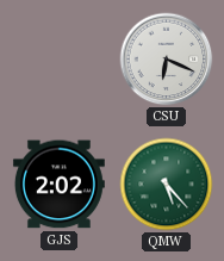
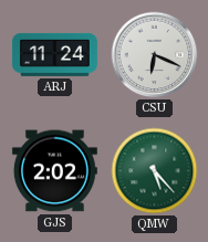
ARJ: none -> 11:24
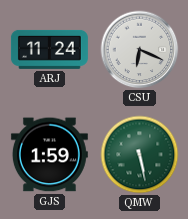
GJS: 2:02 -> 1:59
QMW: 5:23 -> 5:28
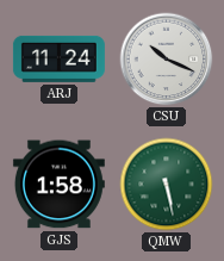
CSU: 6:19 -> 10:19
GJS: 1:59 -> 1:58
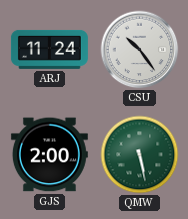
CSU: 10:19 -> 10:24
GJS: 1:58 -> 2:00
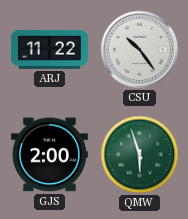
ARJ: 11:24 -> 11:22
QMW: 5:28 -> 5:57
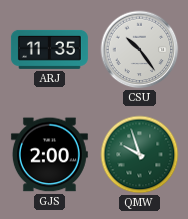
ARJ: 11:22 -> 11:35
QMW: 5:57 -> 9:57
